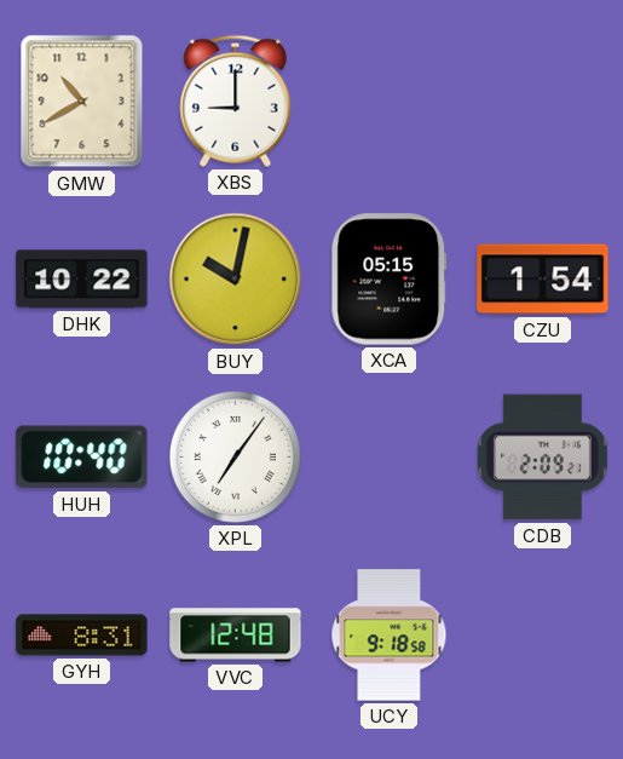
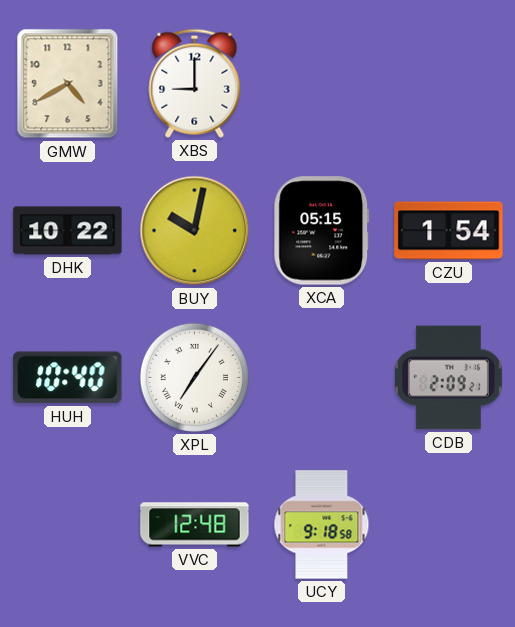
GMW: 10:40 -> 4:40
GYH: 8:31 -> none
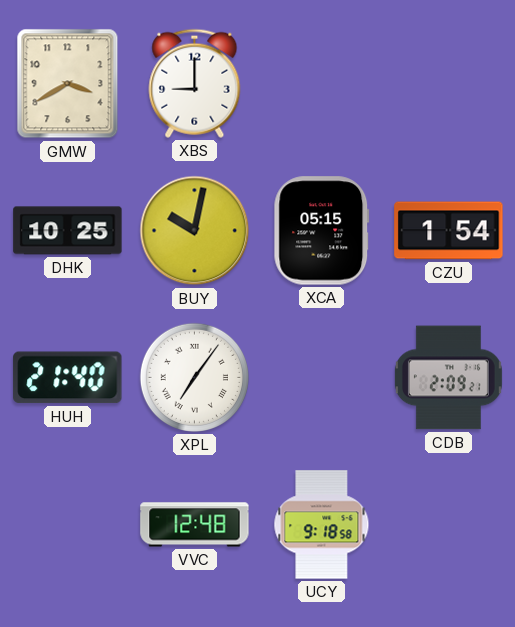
GMW: 4:40 -> 3:40
DHK: 10:22 -> 10:25
HUH: 10:40 -> 21:40
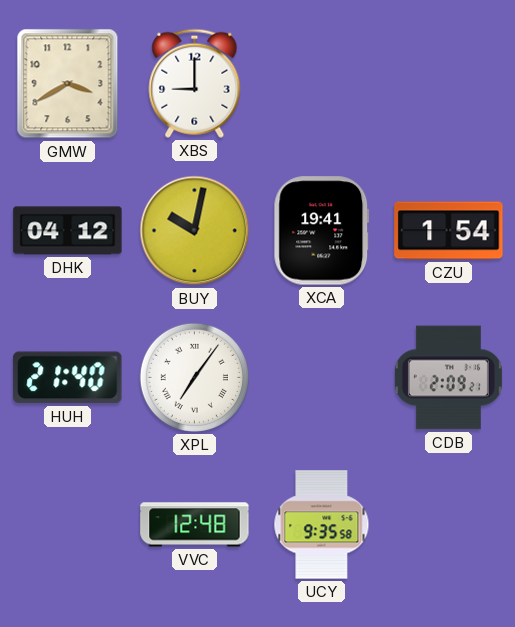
DHK: 10:25 -> 04:12
XCA: 05:15 -> 19:41
UCY: 9:18 -> 9:35
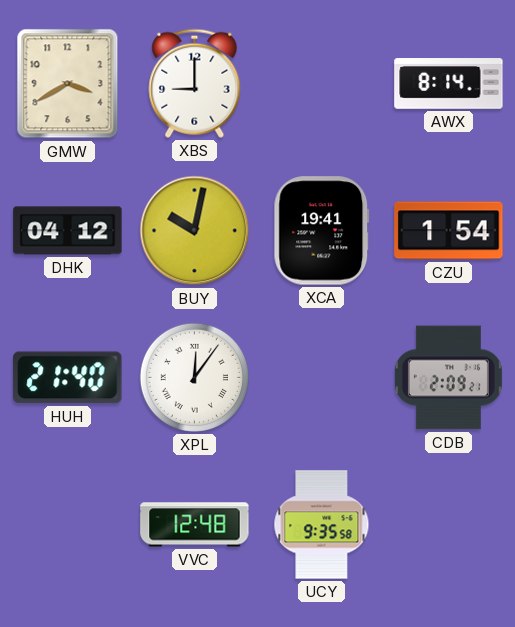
AWX: none -> 8:14
XPL: 7:06 -> 12:06
